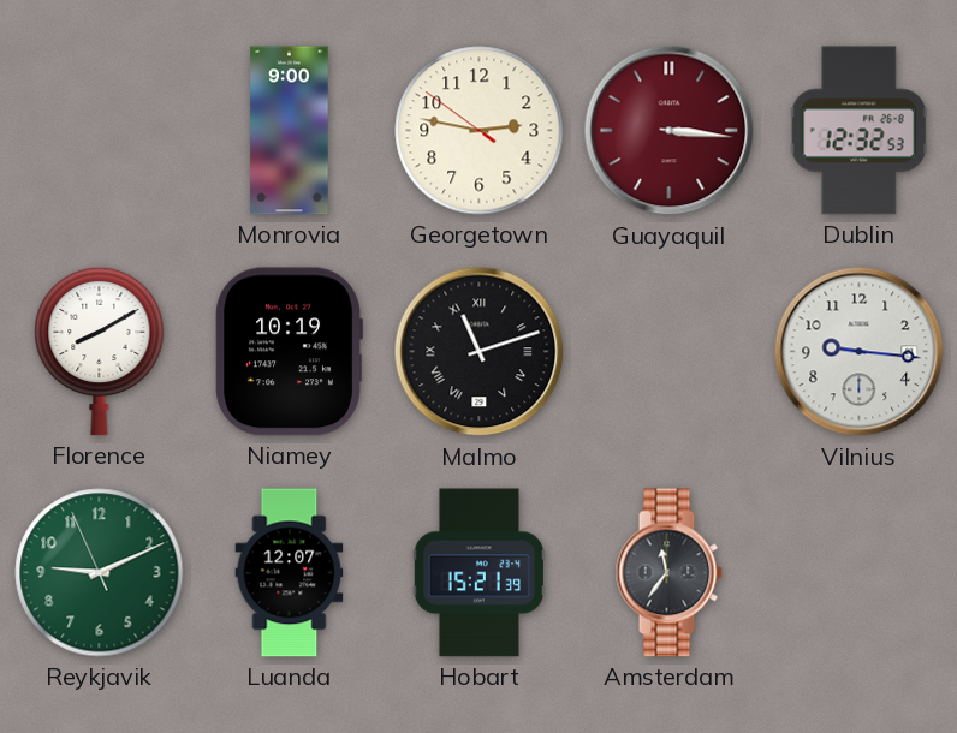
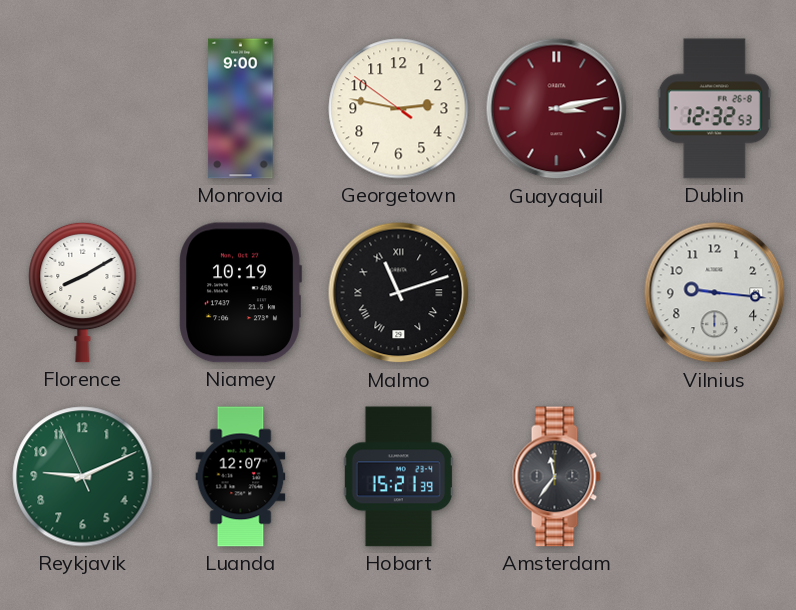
Guayaquil: 3:16 -> 3:13
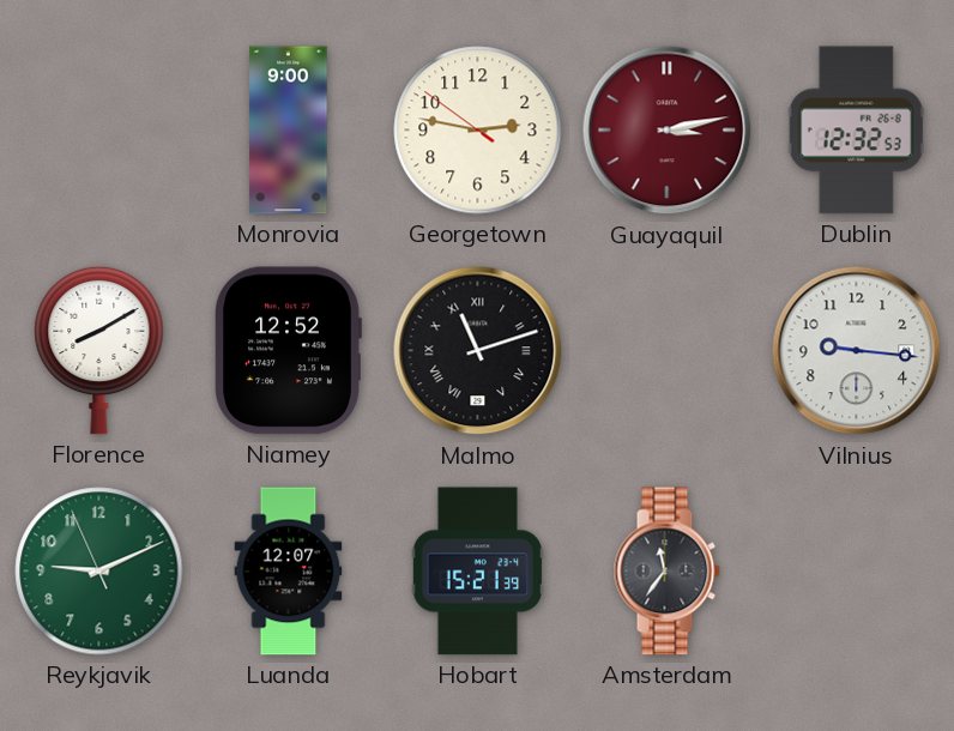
Niamey: 10:19 -> 12:52
